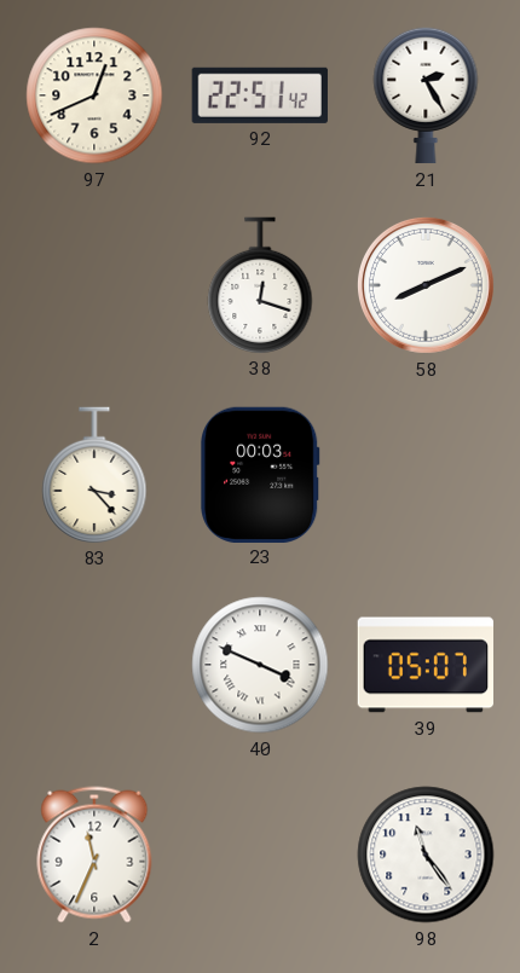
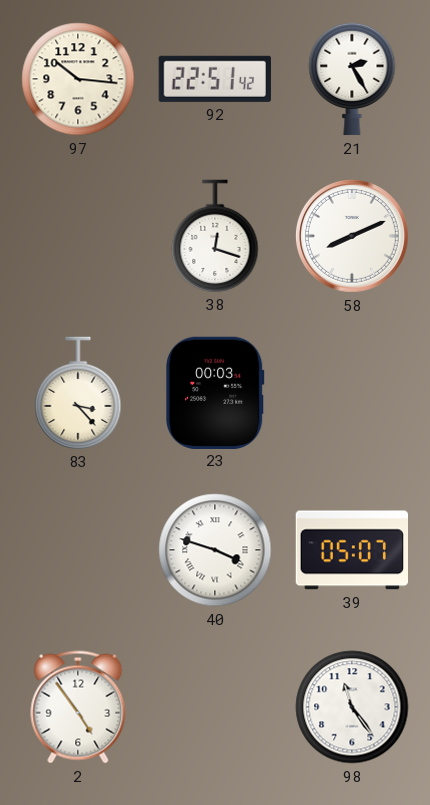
97: 12:41 -> 10:16
40: 3:49 -> 3:48
2: 11:34 -> 4:54
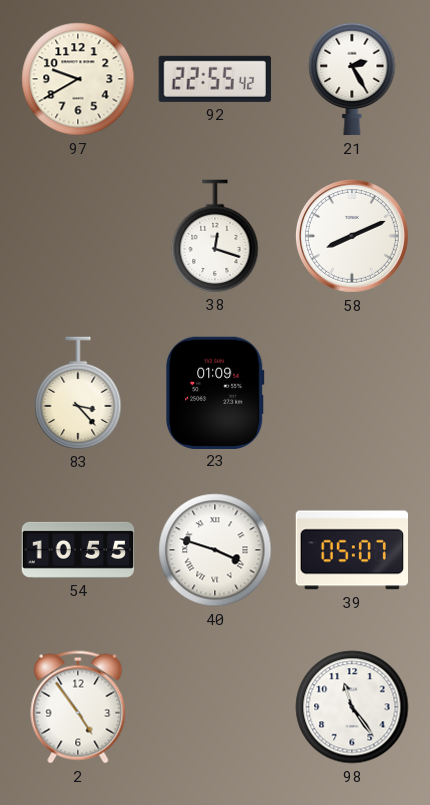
97: 10:16 -> 9:40
92: 22:51 -> 22:55
23: 00:03 -> 01:09
54: none -> 10:55
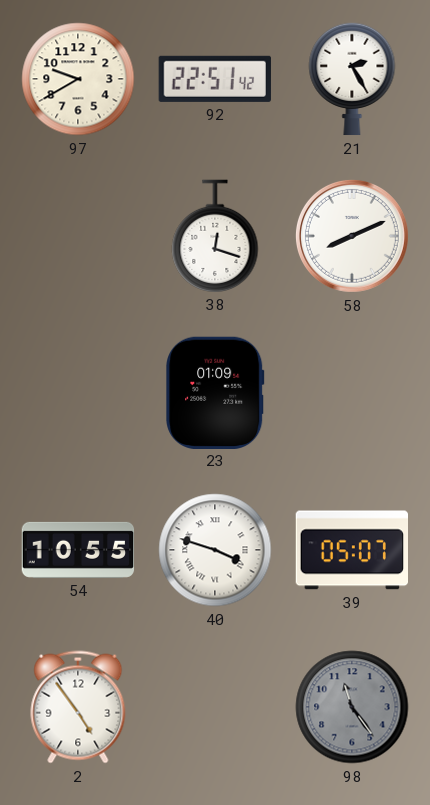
92: 22:55 -> 22:51
83: 3:23 -> none
98 dial: white -> grey
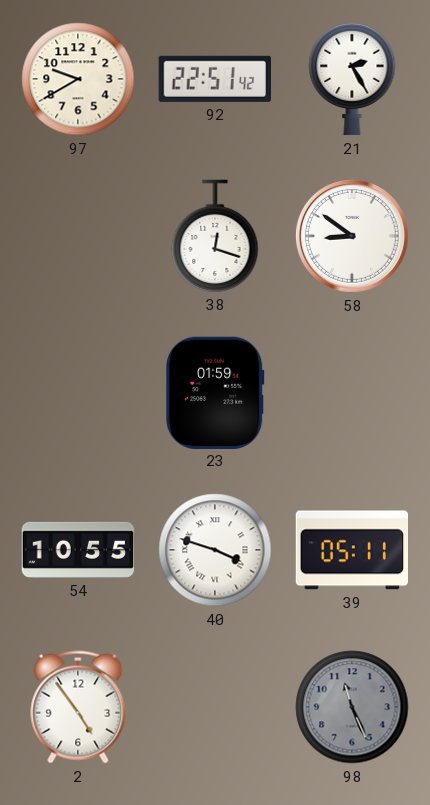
58: 8:11 -> 8:51
23: 01:09 -> 01:59
39: 05:07 -> 05:11
98: 11:24 -> 11:26
